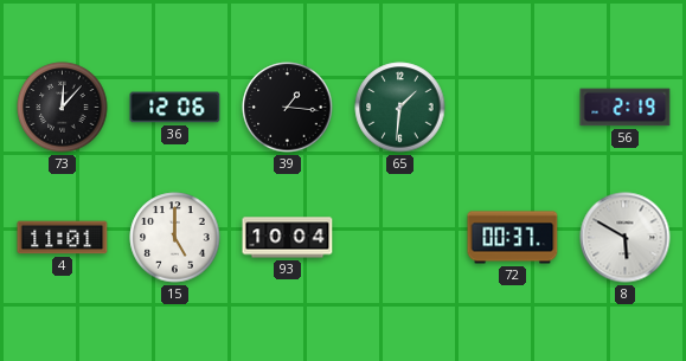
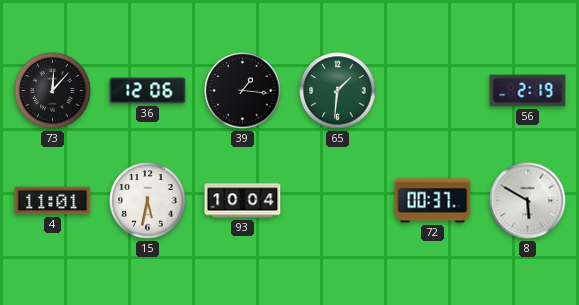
15: 5:00 -> 5:32
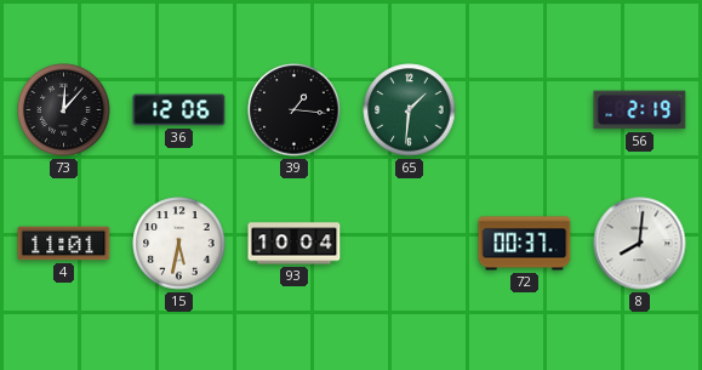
8: 5:50 -> 8:01
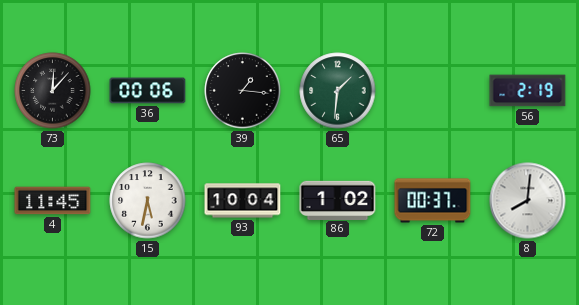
36: 12:06 -> 00:06
4: 11:01 -> 11:45
86: none -> 1:02
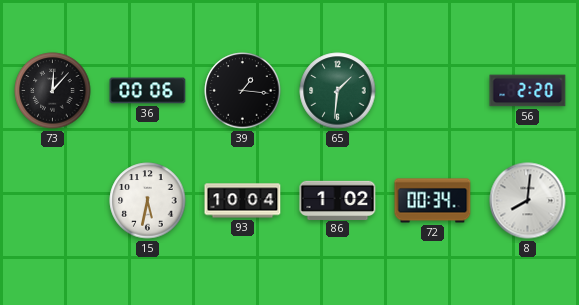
56: 2:19 -> 2:20
4: 11:45 -> none
72: 00:37 -> 00:34
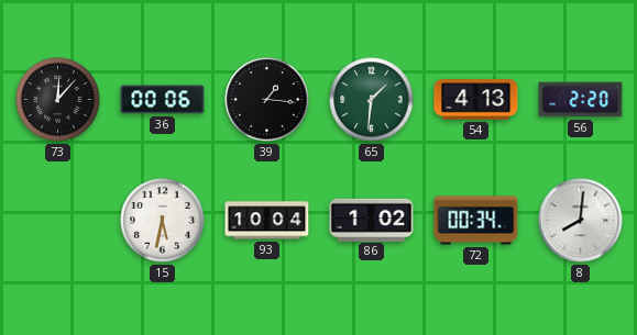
54: none -> 4:13
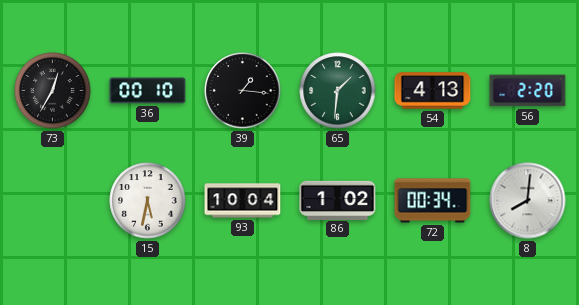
73: 12:07 -> 12:35
36: 00:06 -> 00:10
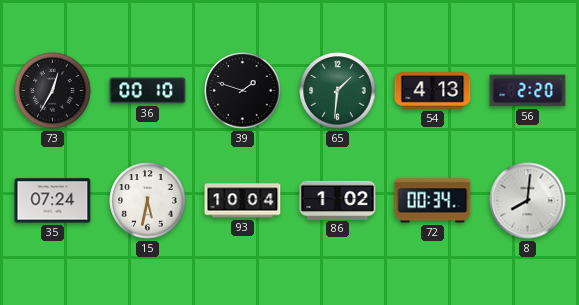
39: 1:16 -> 1:48
35: none -> 07:24
